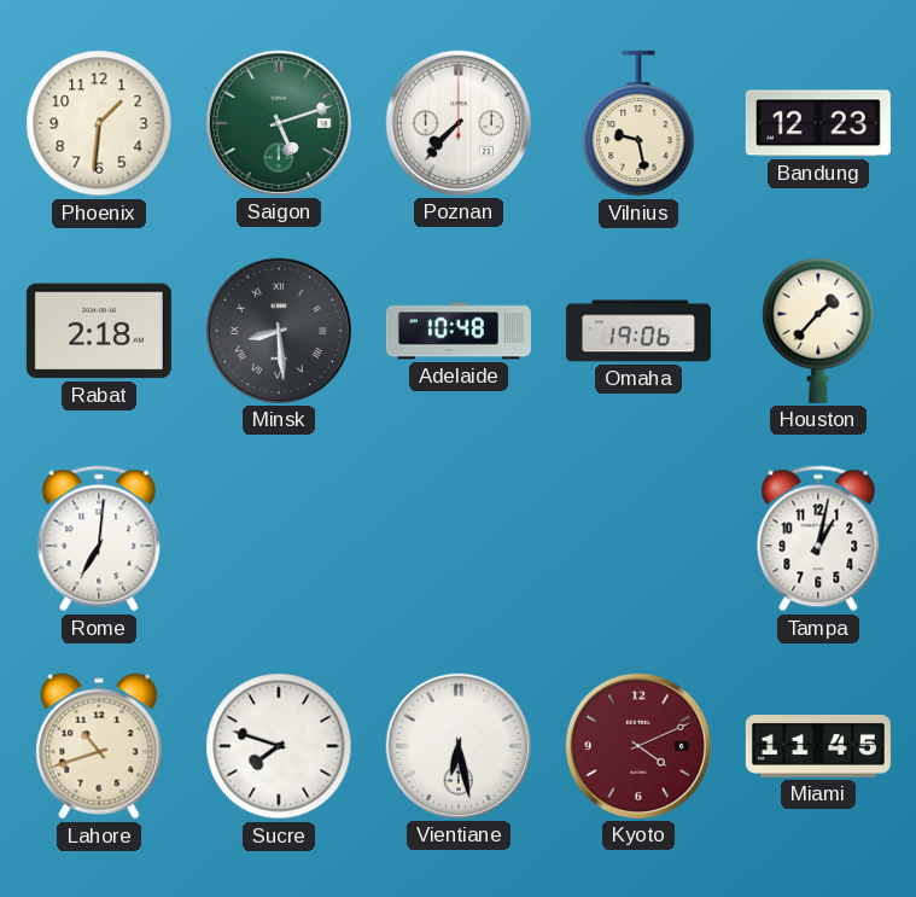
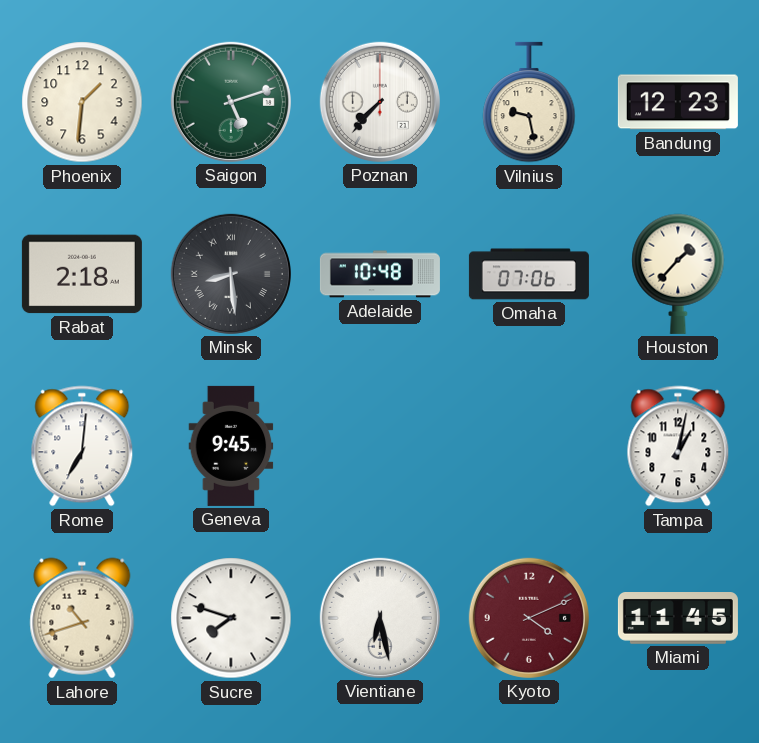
Omaha: 19:06 -> 07:06
Geneva: none -> 9:45
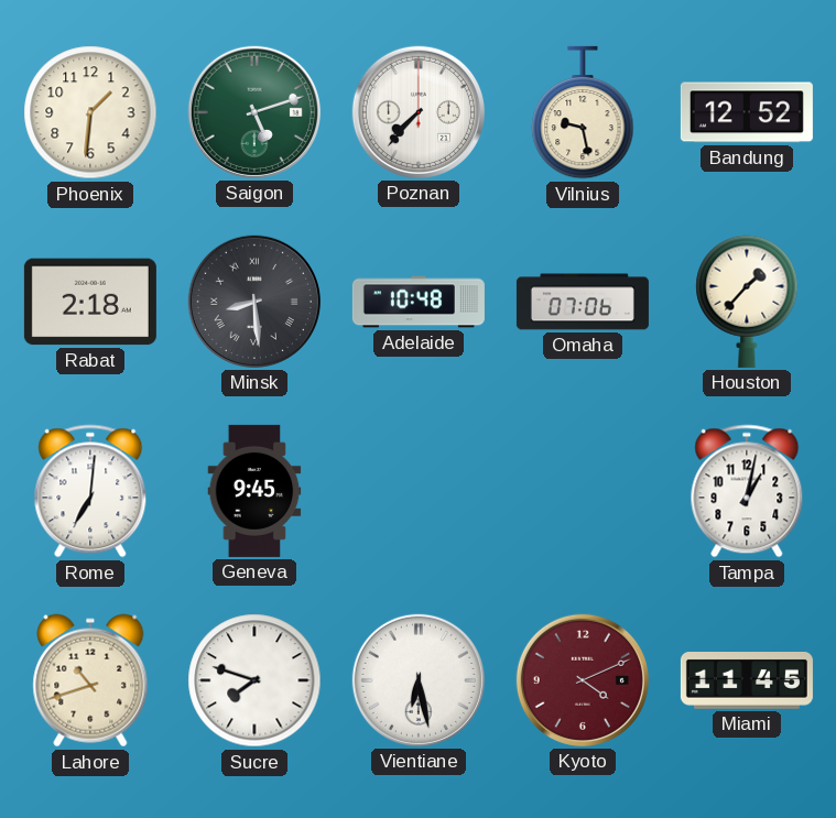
Bandung: 12:23 -> 12:52
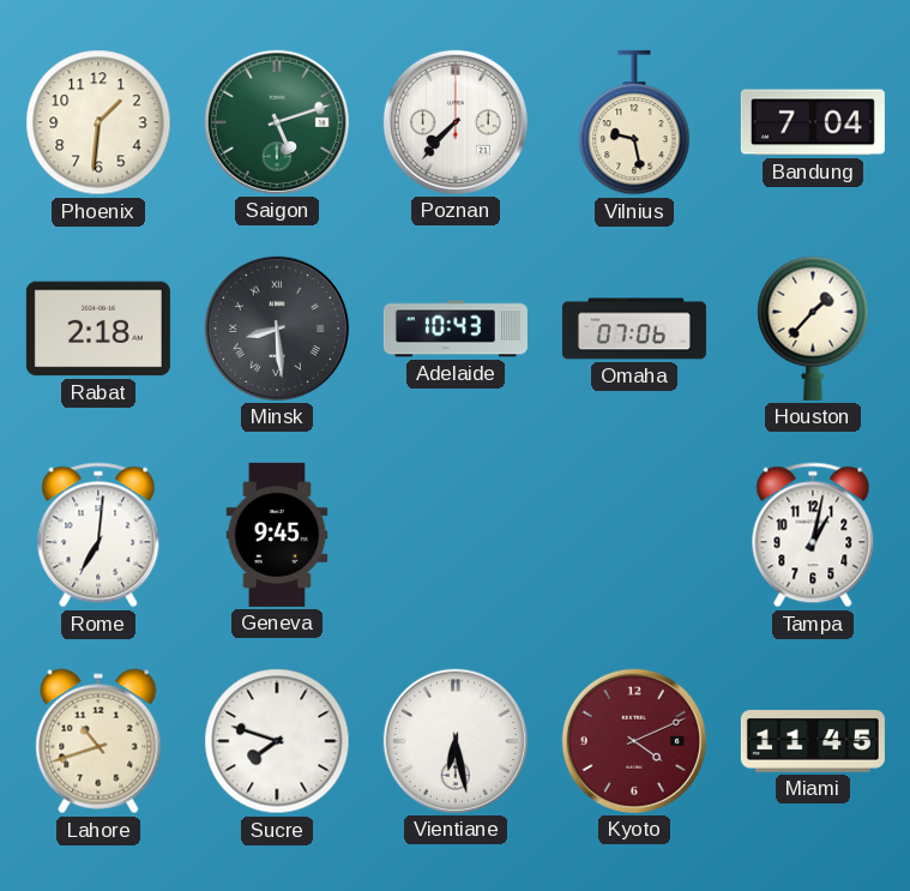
Bandung: 12:52 -> 7:04
Adelaide: 10:48 -> 10:43
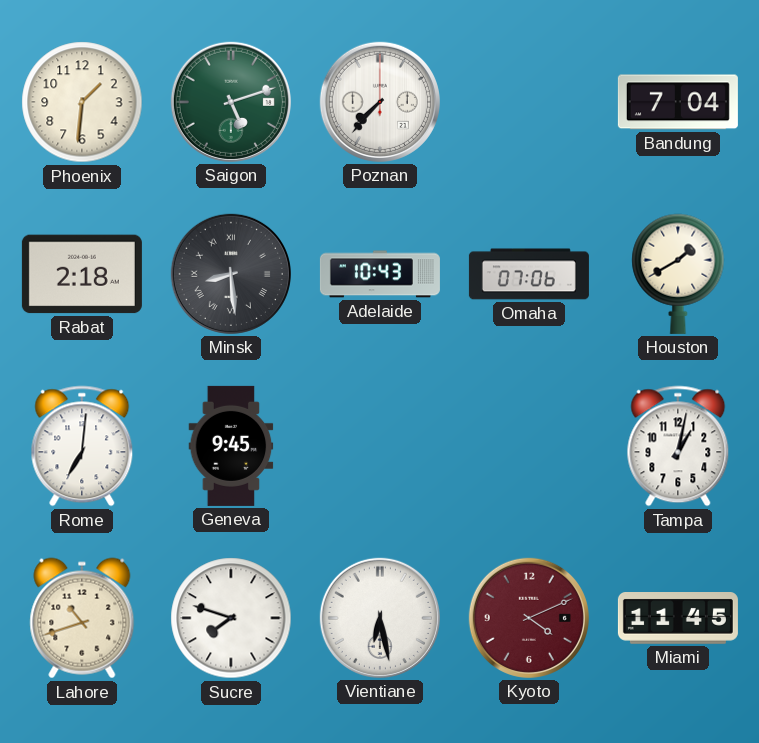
Vilnius: 9:28 -> none
Houston: 1:37 -> 1:40
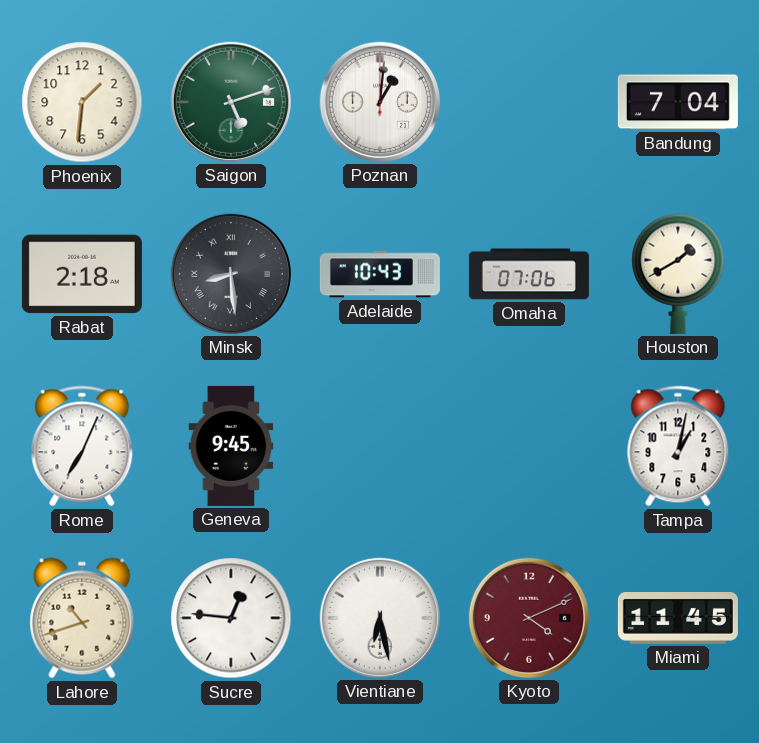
Poznan: 7:37 -> 1:01
Rome: 7:01 -> 7:04
Sucre: 7:48 -> 12:46
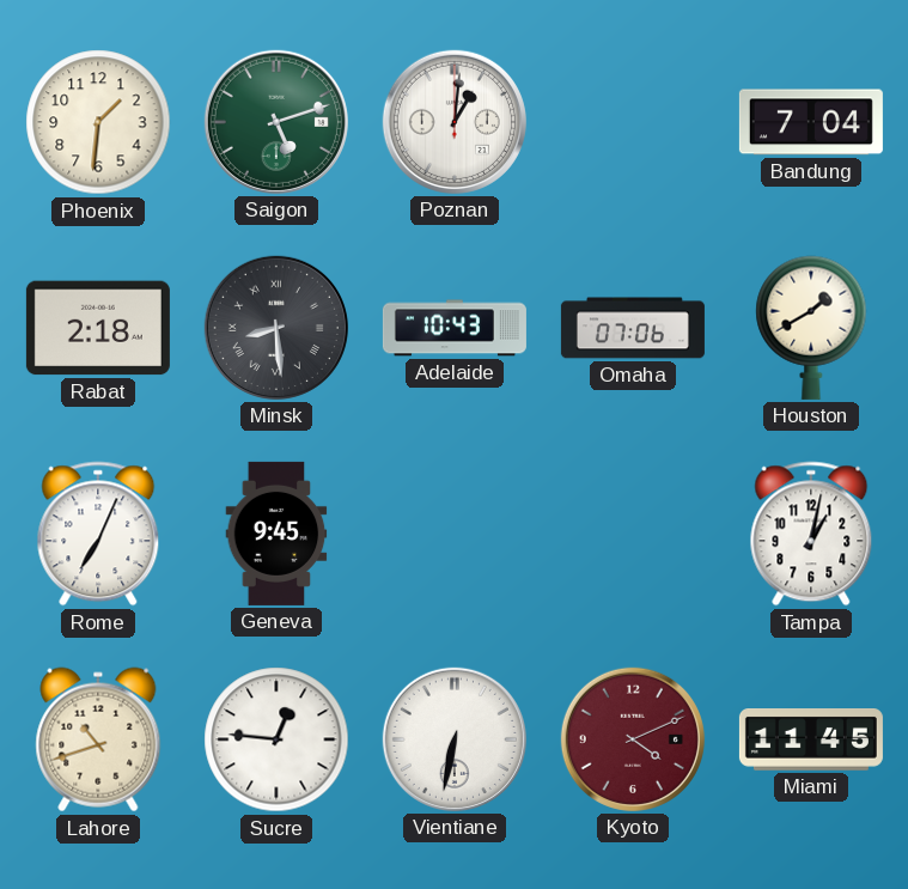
Vientiane: 6:28 -> 6:32
